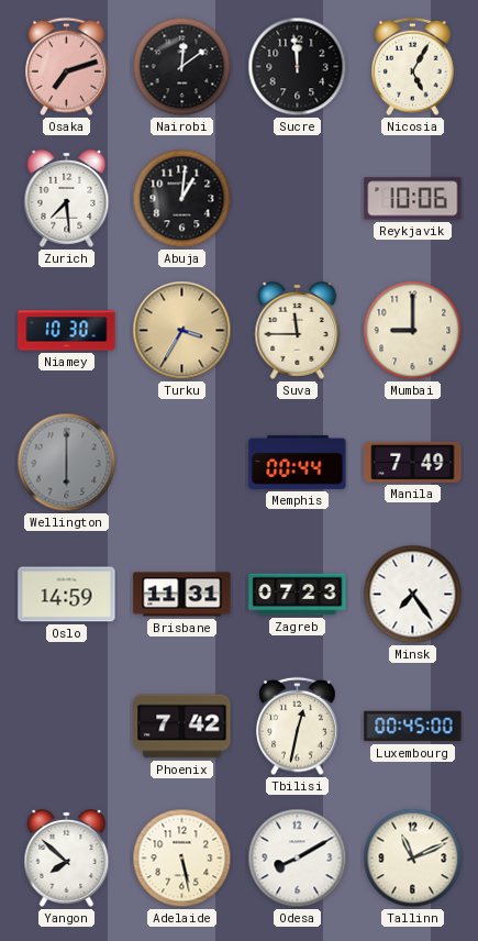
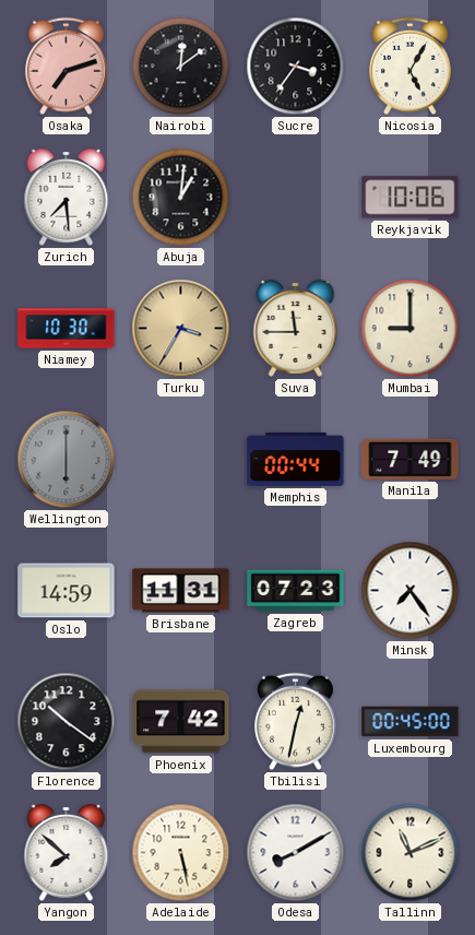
Sucre: 11:59 -> 3:36
Florence: none -> 10:21
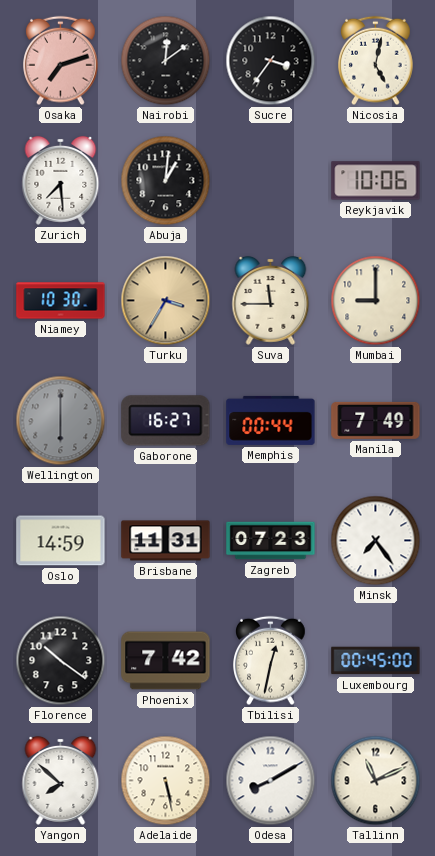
Nicosia: 5:05 -> 5:02
Gaborone: none -> 16:27
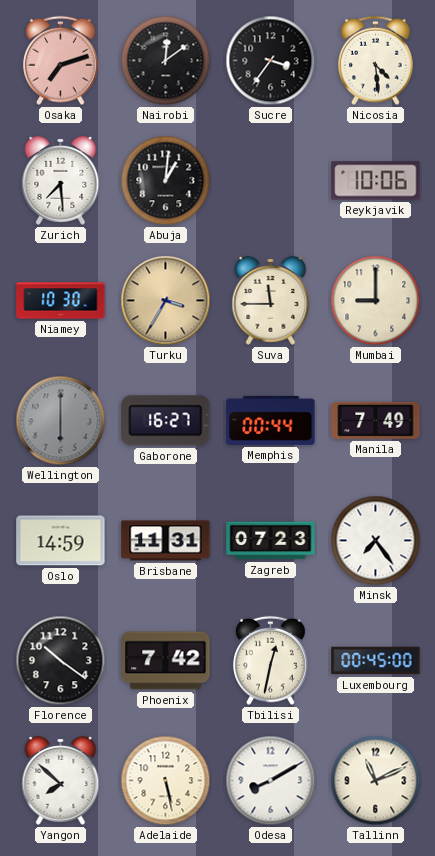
Nicosia: 5:02 -> 4:29
